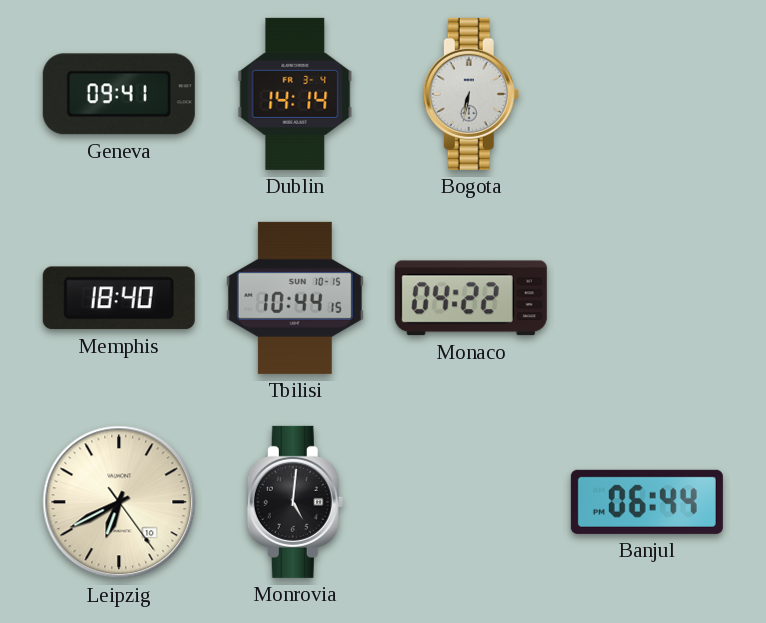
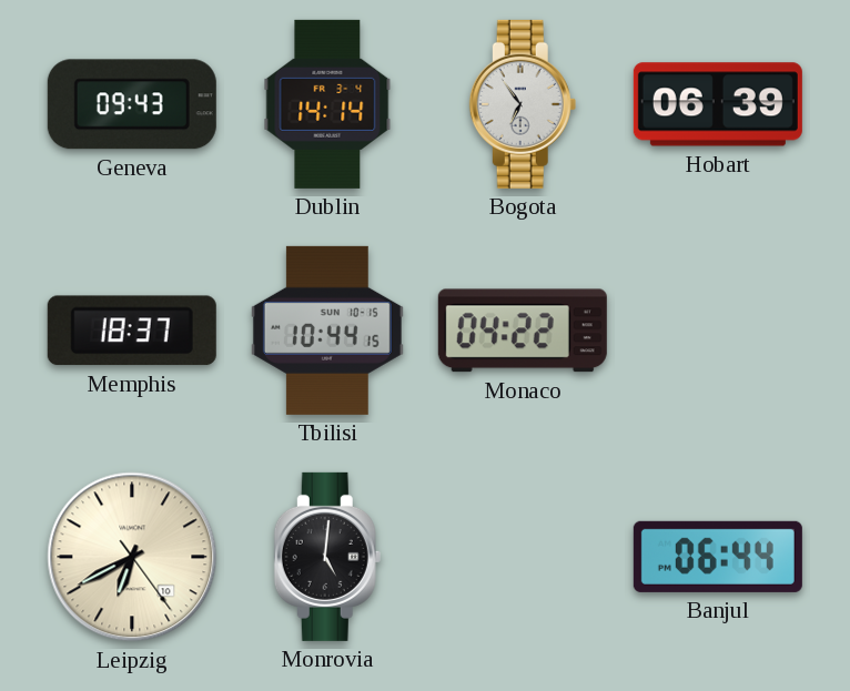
Geneva: 09:41 -> 09:43
Bogota: 6:32 -> 6:54
Hobart: none -> 06:39
Memphis: 18:40 -> 18:37
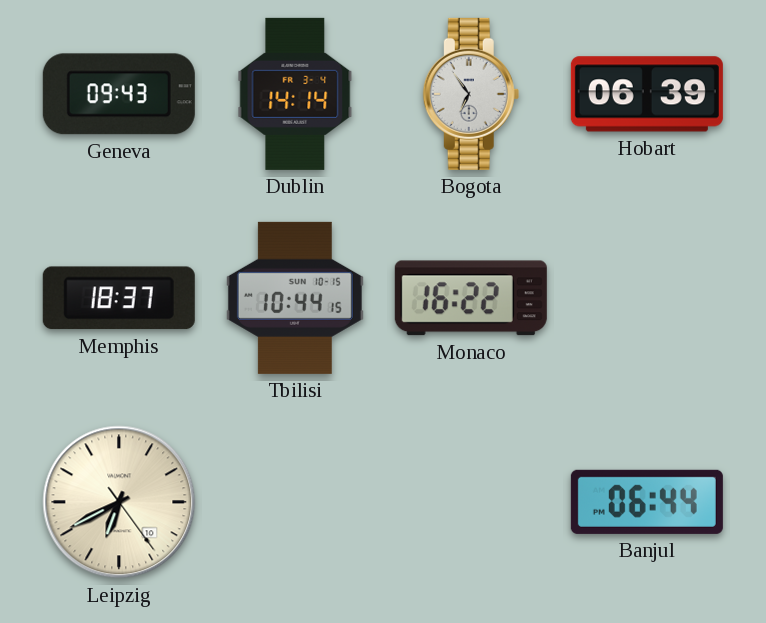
Monaco: 04:22 -> 16:22
Monrovia: 5:01 -> none
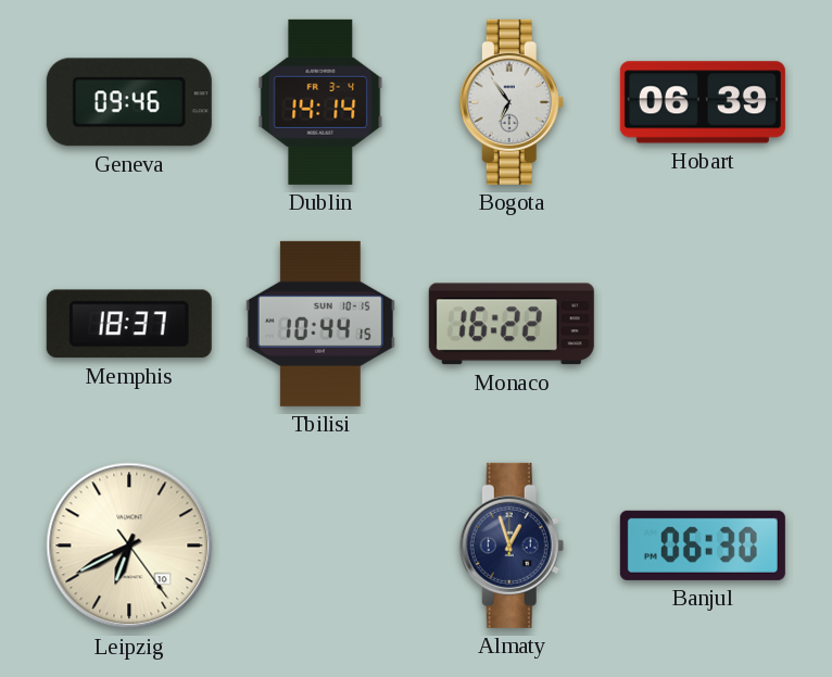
Geneva: 09:43 -> 09:46
Almaty: none -> 12:57
Banjul: 06:44 -> 06:30
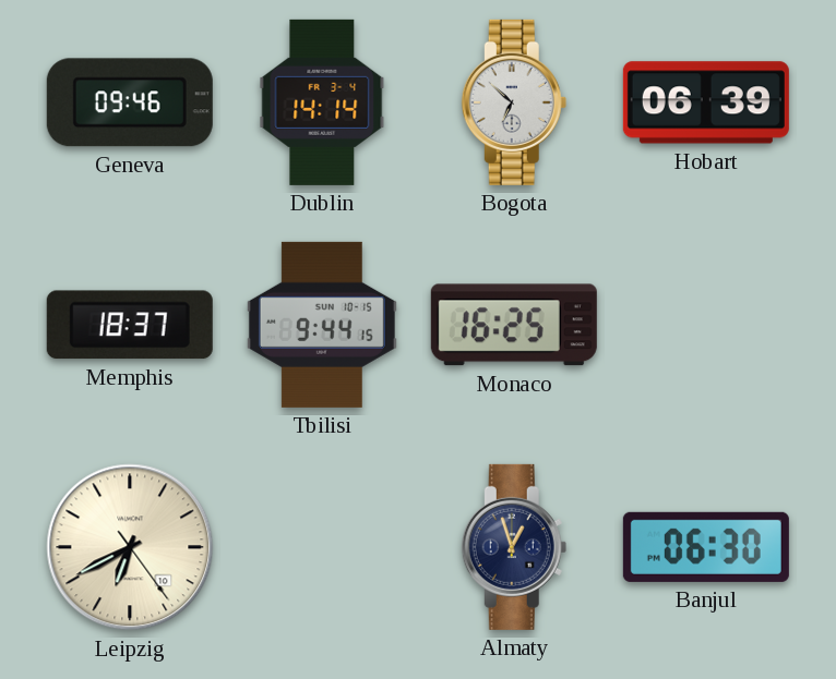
Bogota: 6:54 -> 6:52
Tbilisi: 10:44 -> 9:44
Monaco: 16:22 -> 16:25
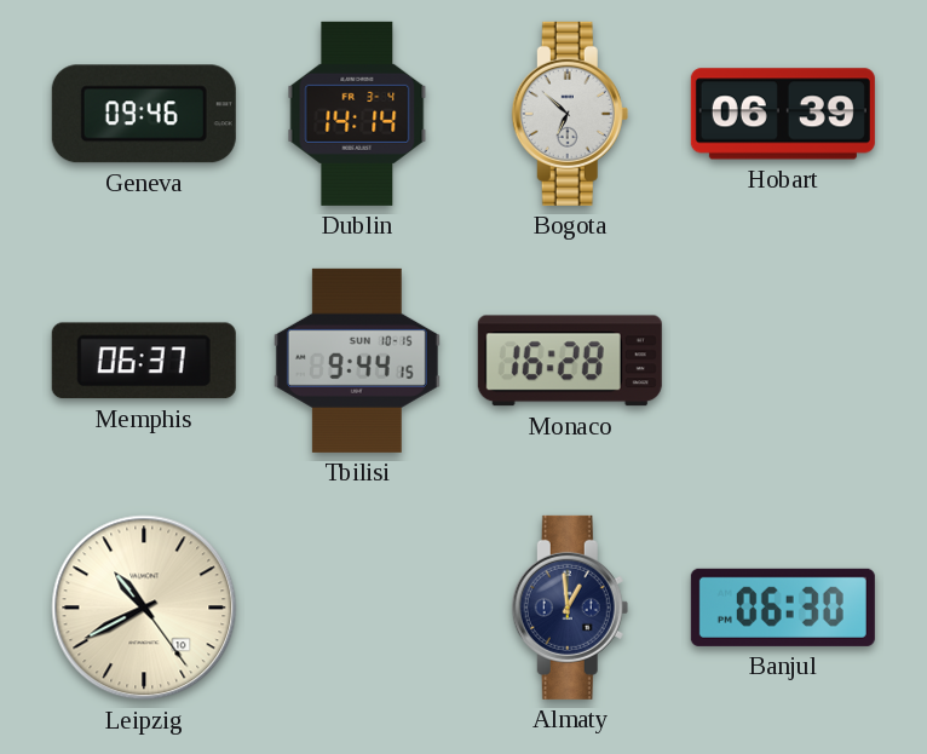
Memphis: 18:37 -> 06:37
Monaco: 16:25 -> 16:28
Leipzig: 6:40 -> 10:40
Almaty: 12:57 -> 12:59
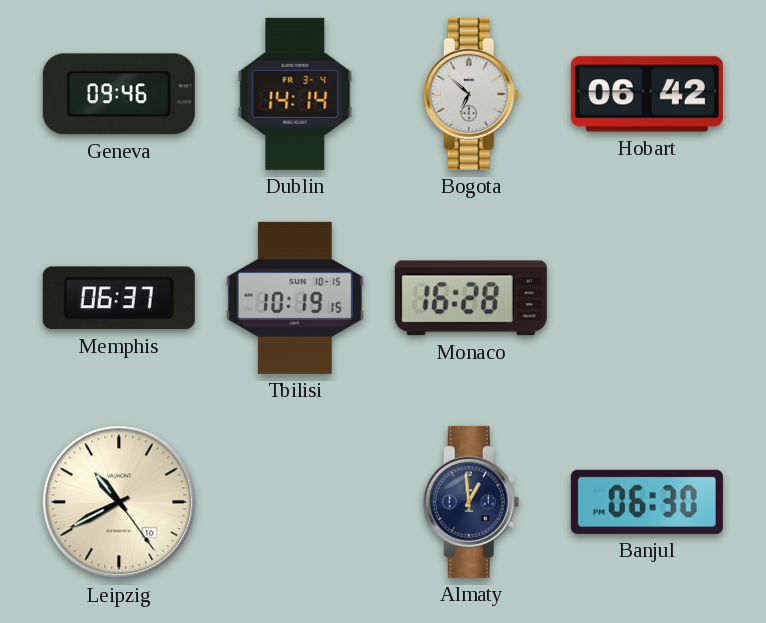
Hobart: 06:39 -> 06:42
Tbilisi: 9:44 -> 10:19
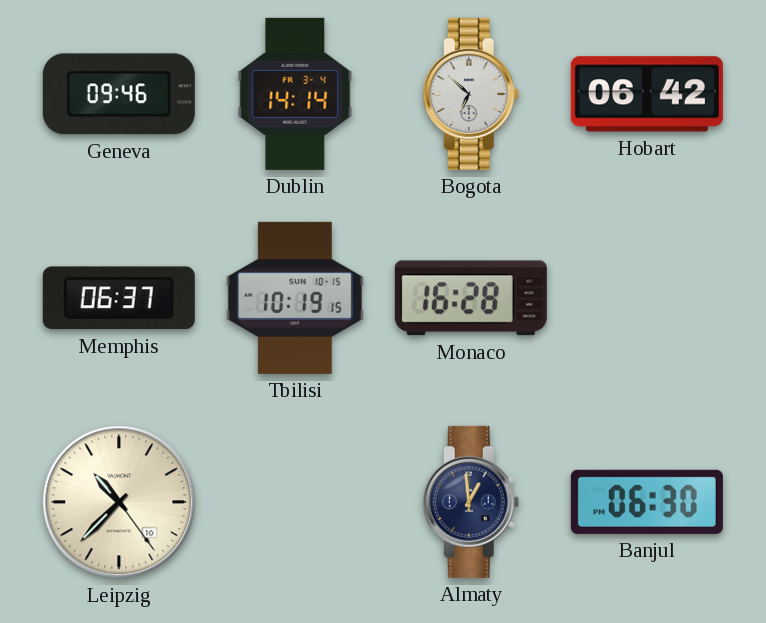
Leipzig: 10:40 -> 10:37
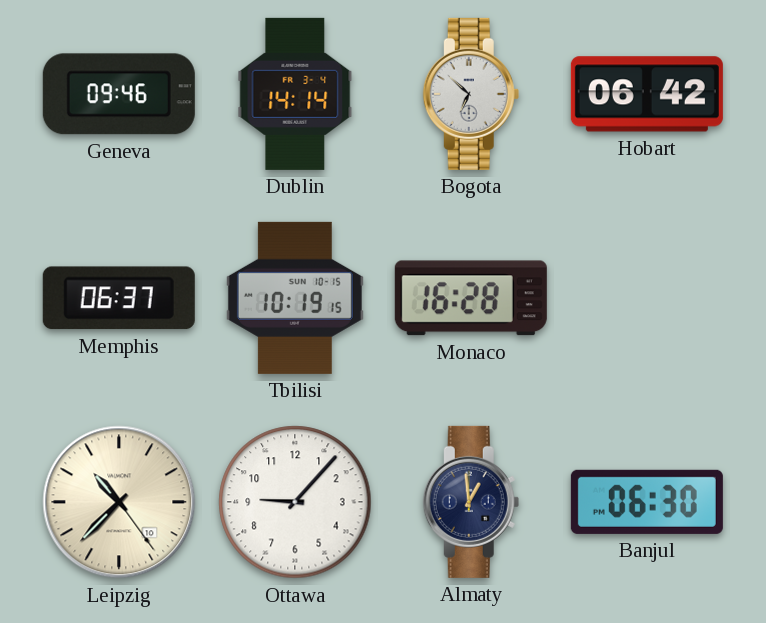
Ottawa: none -> 9:07
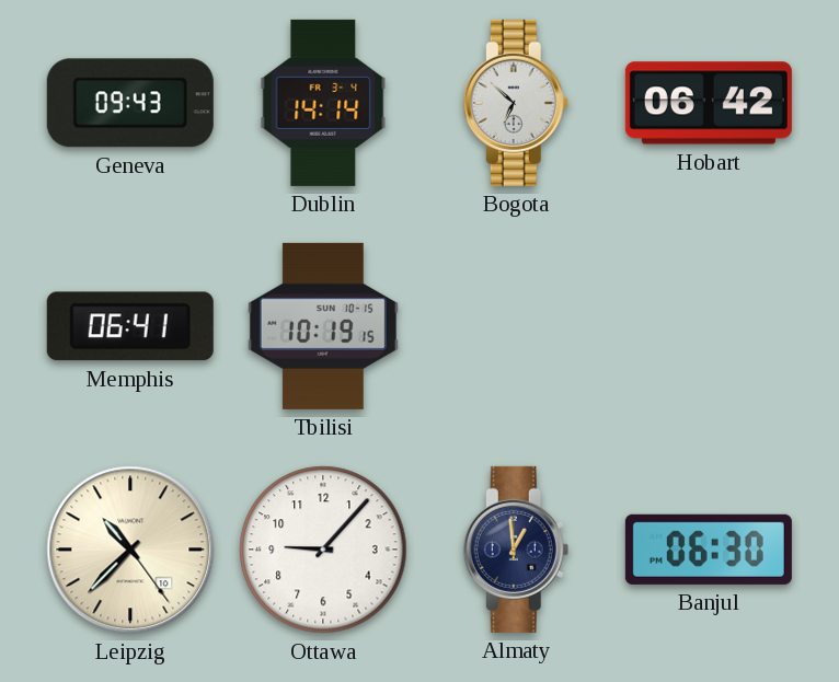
Geneva: 09:46 -> 09:43
Memphis: 06:37 -> 06:41
Monaco: 16:28 -> none
